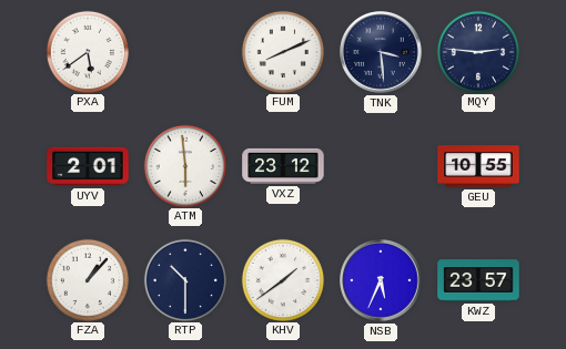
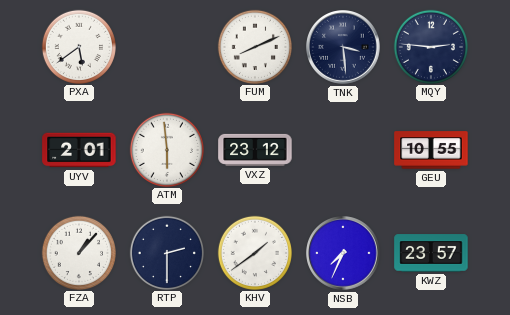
RTP: 10:30 -> 2:30
NSB: 5:34 -> 7:34
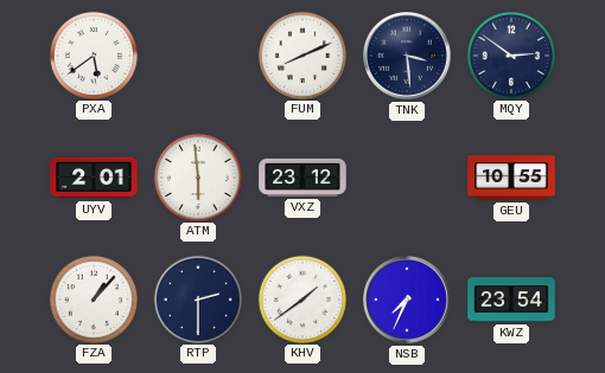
MQY: 2:46 -> 2:51
KWZ: 23:57 -> 23:54
